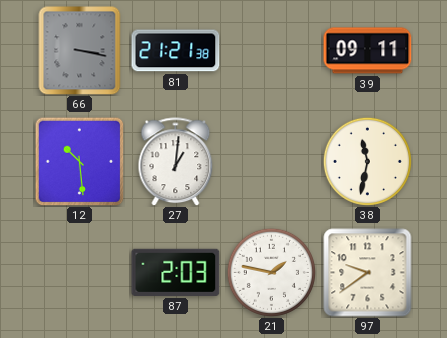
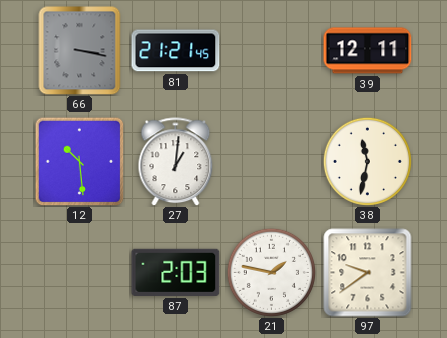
81: 21:21:38 -> 21:21:45
39: 09:11 -> 12:11
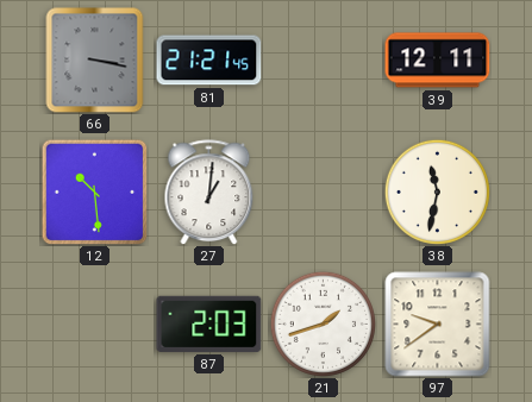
21: 1:47 -> 1:42
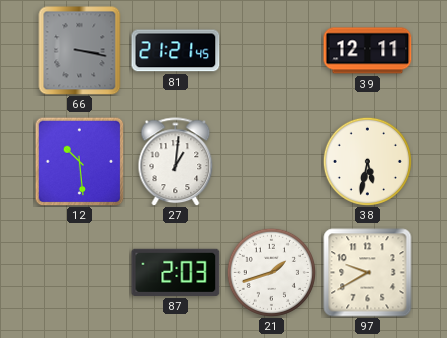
38: 11:32 -> 5:32
97: 9:39 -> 9:40
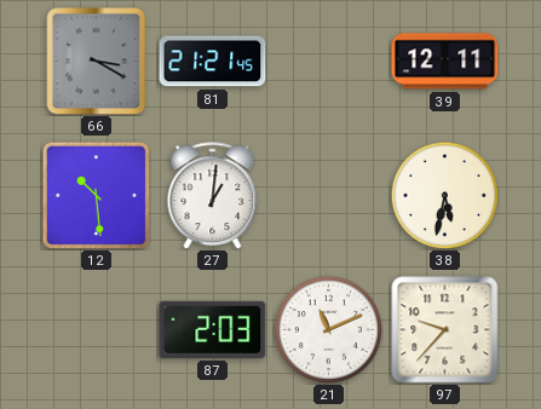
66: 3:17 -> 3:20
21: 1:42 -> 11:11
97: 9:40 -> 9:37
